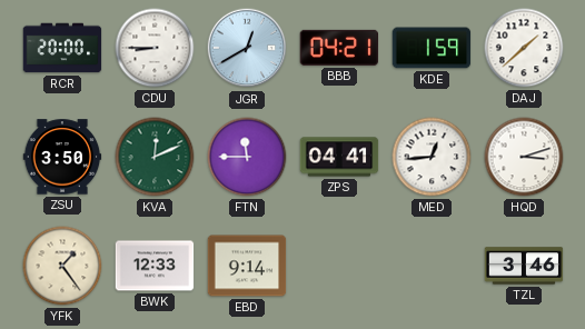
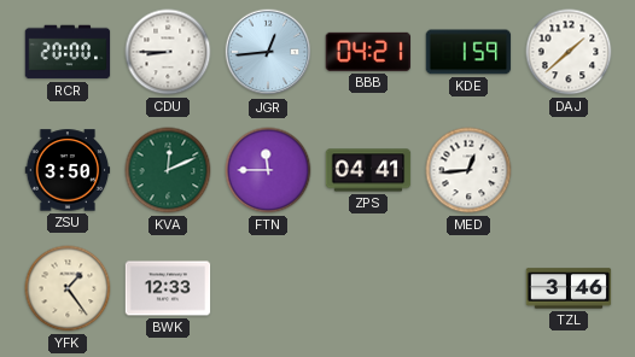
JGR: 12:40 -> 12:44
HQD: 3:12 -> none
EBD: 9:14 -> none
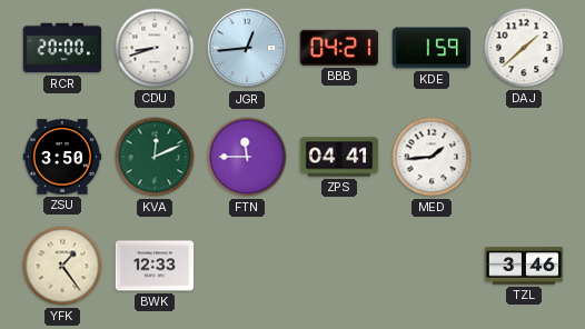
CDU: 8:45 -> 8:42
MED: 12:44 -> 1:44
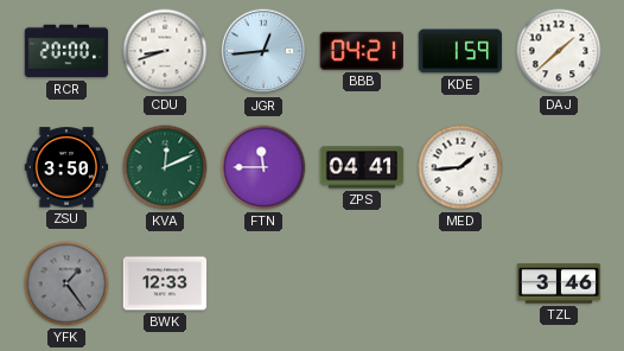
YFK dial: cream -> grey
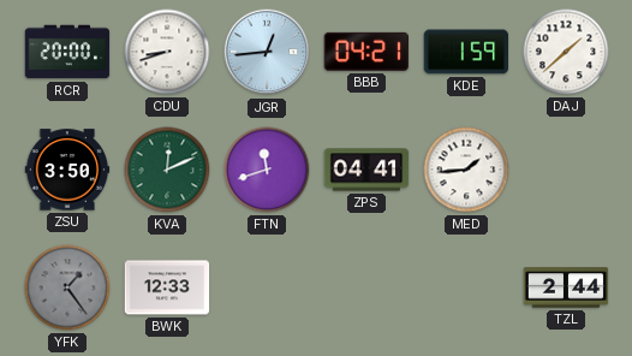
FTN: 11:45 -> 11:42
TZL: 3:46 -> 2:44
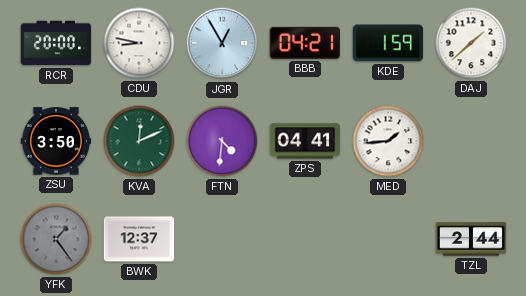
CDU: 8:42 -> 8:47
JGR: 12:44 -> 12:55
FTN: 11:42 -> 4:31
BWK: 12:33 -> 12:37
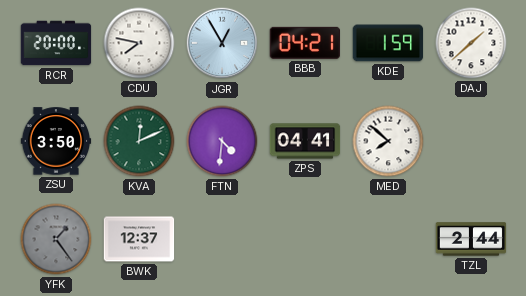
CDU: 8:47 -> 7:47
MED: 1:44 -> 7:52
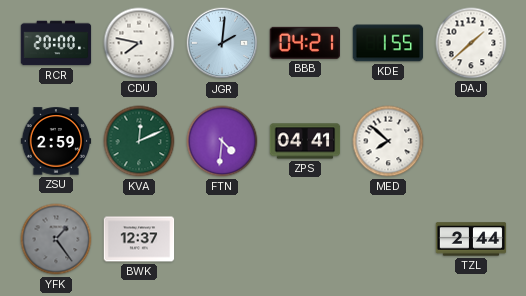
JGR: 12:55 -> 2:01
KDE: 1:59 -> 1:55
ZSU: 3:50 -> 2:59
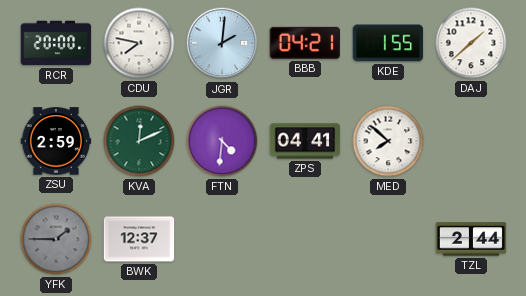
YFK: 1:24 -> 1:45
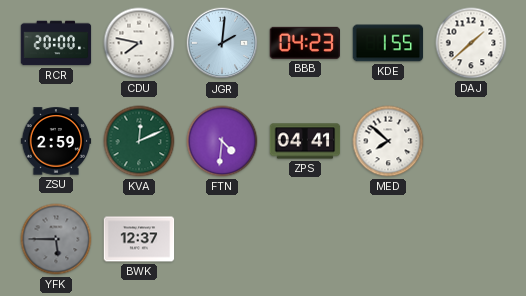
BBB: 04:21 -> 04:23
YFK: 1:45 -> 5:45
TZL: 2:44 -> none
